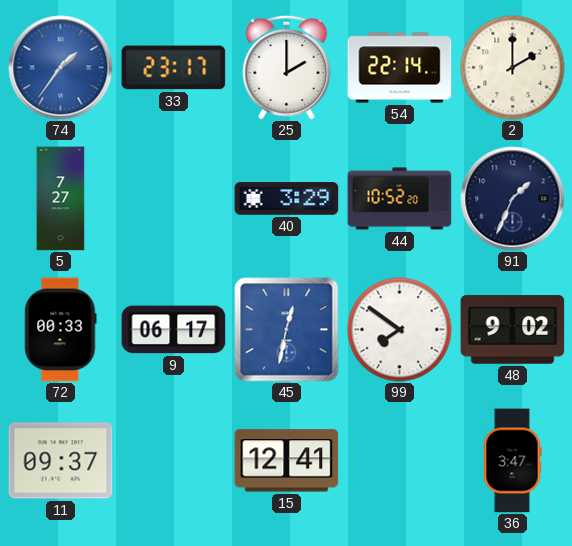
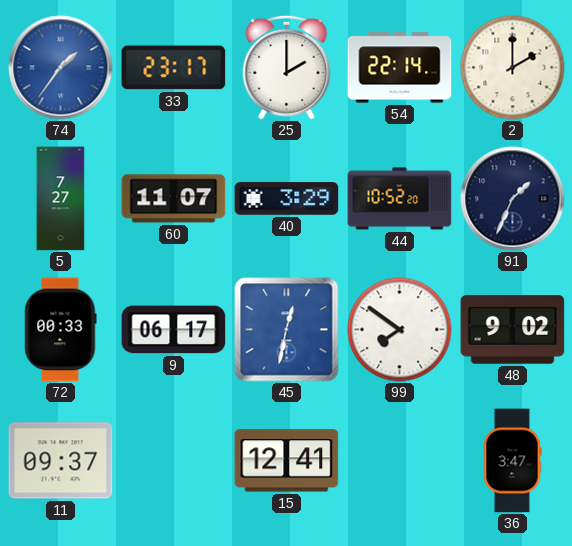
60: none -> 11:07
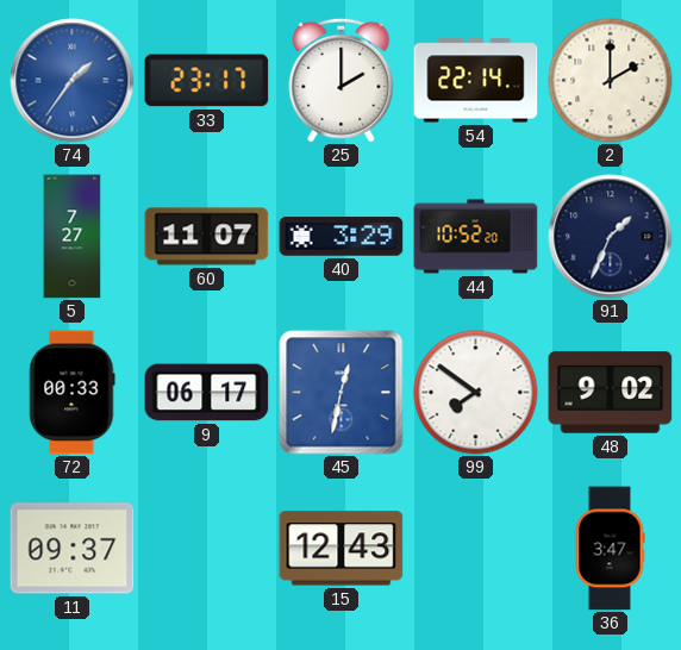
15: 12:41 -> 12:43
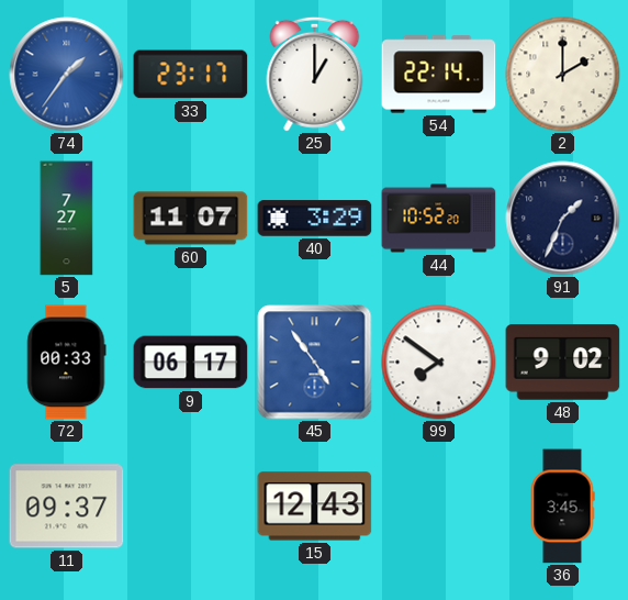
25: 2:00 -> 1:00
45: 12:32 -> 4:54
36: 3:47 -> 3:45
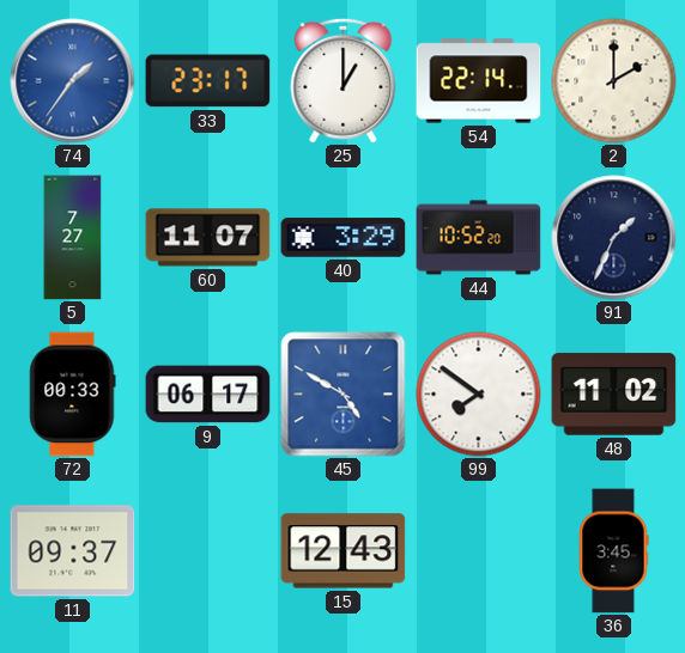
45: 4:54 -> 4:50
48: 9:02 -> 11:02
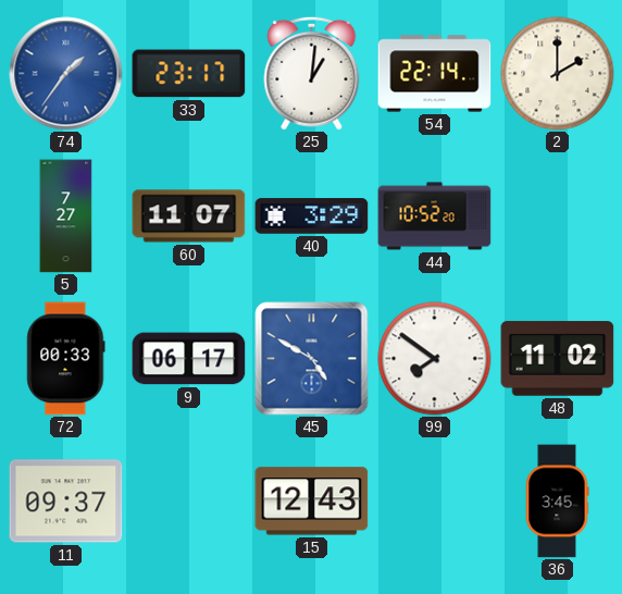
25: 1:00 -> 1:01
91: 1:34 -> none
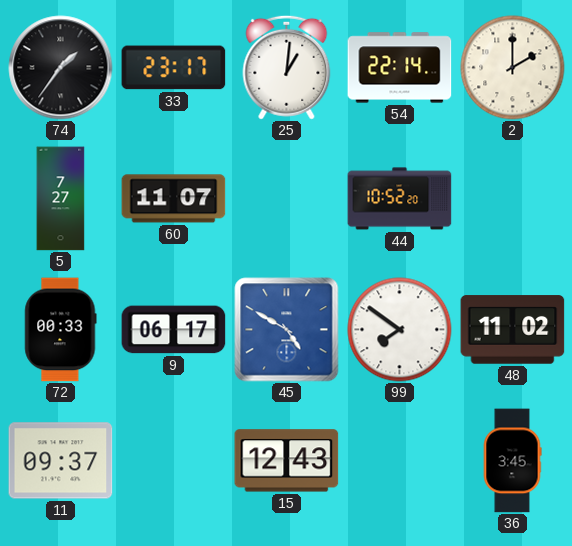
74 dial: blue -> black
40: 3:29 -> none
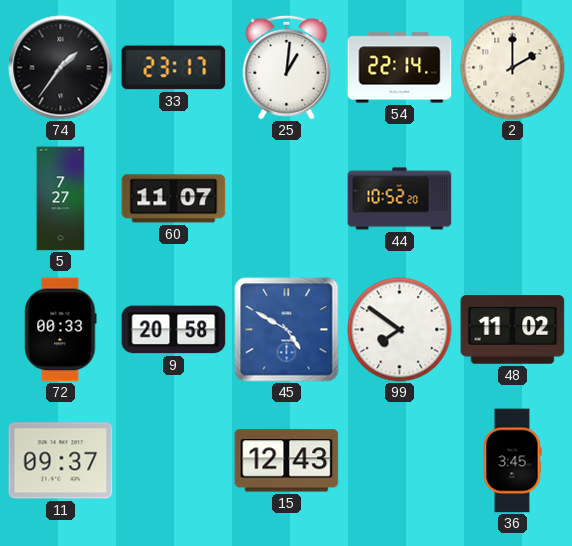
9: 06:17 -> 20:58
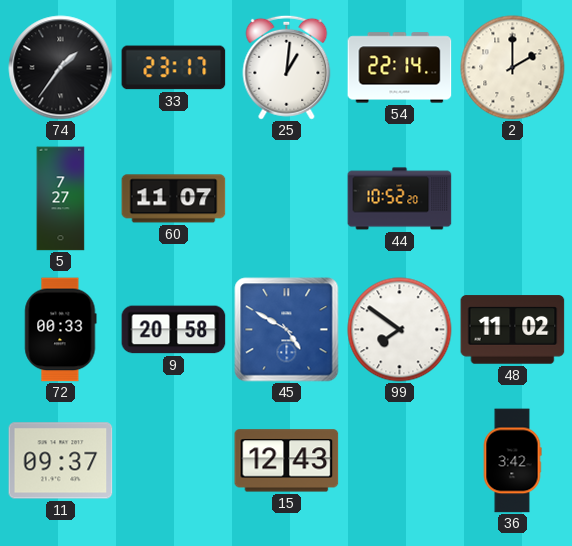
36: 3:45 -> 3:42
